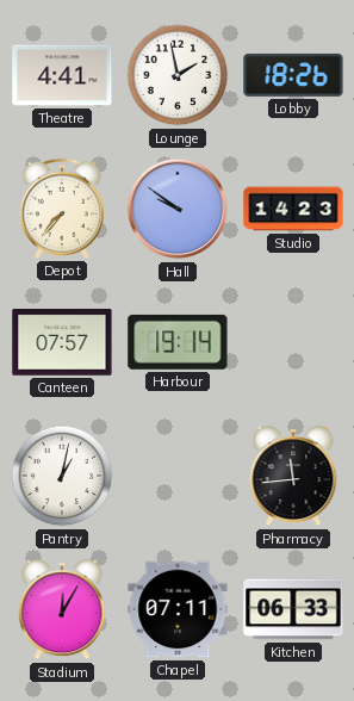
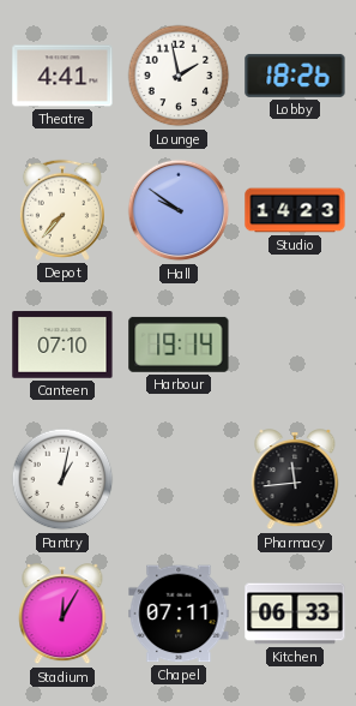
Canteen: 07:57 -> 07:10
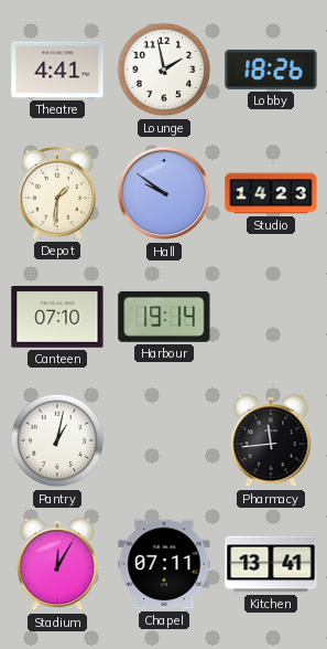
Depot: 7:37 -> 1:31
Kitchen: 06:33 -> 13:41
